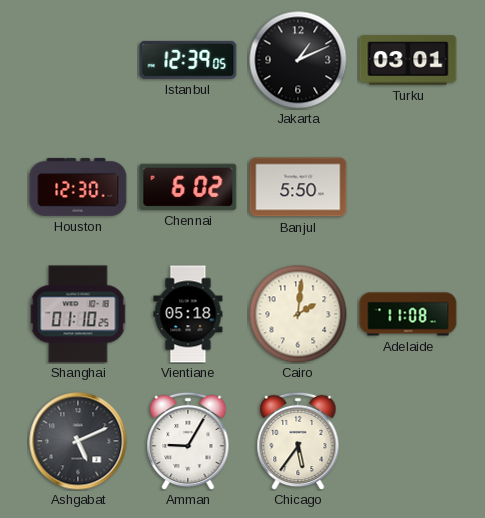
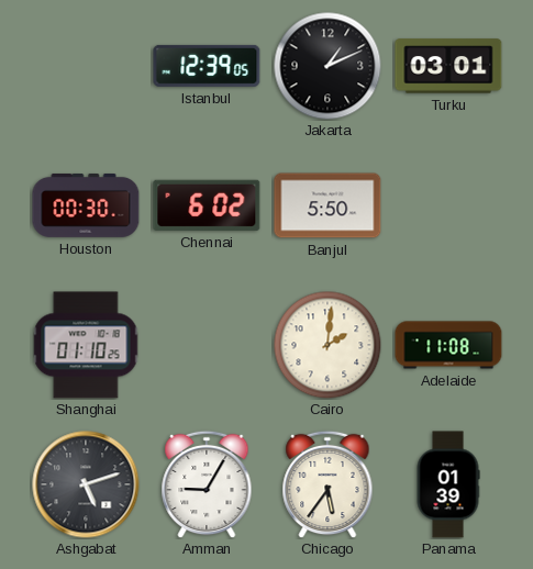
Houston: 12:30 -> 00:30
Vientiane: 05:18 -> none
Ashgabat: 5:11 -> 5:12
Panama: none -> 01:39
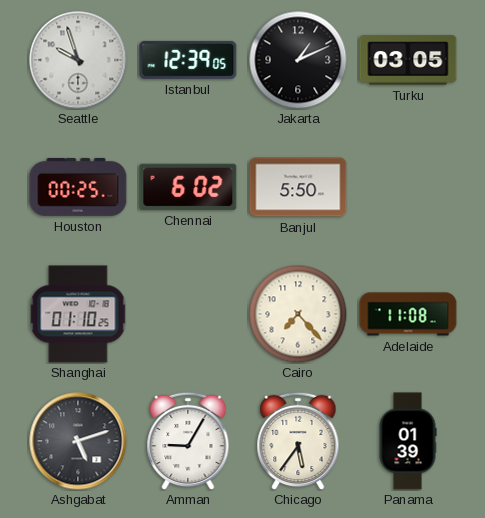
Seattle: none -> 9:57
Turku: 03:01 -> 03:05
Houston: 00:30 -> 00:25
Cairo: 2:01 -> 7:23
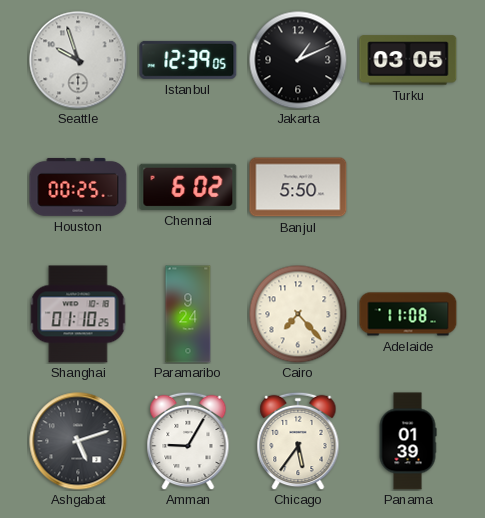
Paramaribo: none -> 9:24
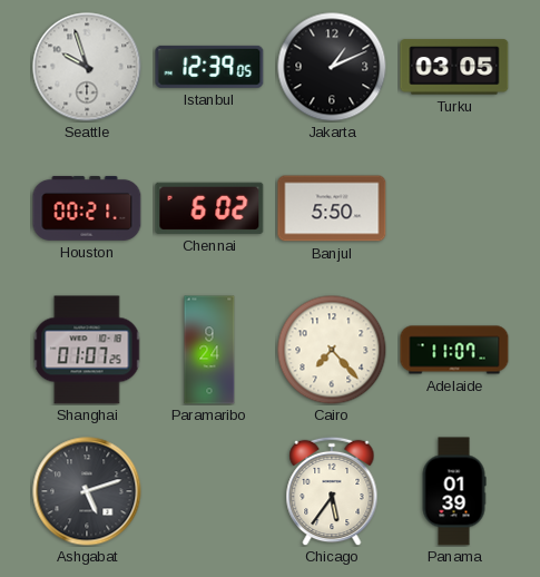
Houston: 00:25 -> 00:21
Shanghai: 01:10 -> 01:07
Adelaide: 11:08 -> 11:07
Amman: 9:05 -> none
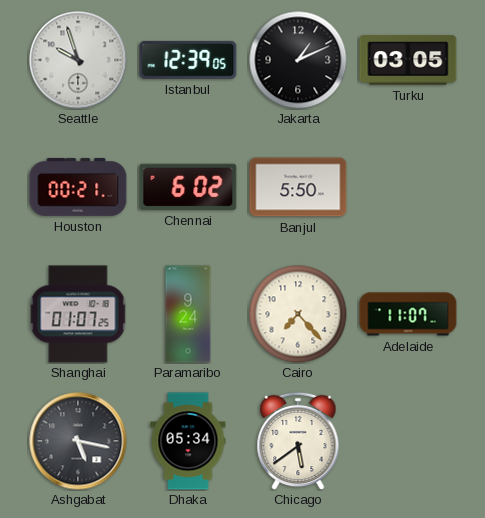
Ashgabat: 5:12 -> 5:17
Dhaka: none -> 05:34
Chicago: 5:36 -> 5:39
Panama: 01:39 -> none
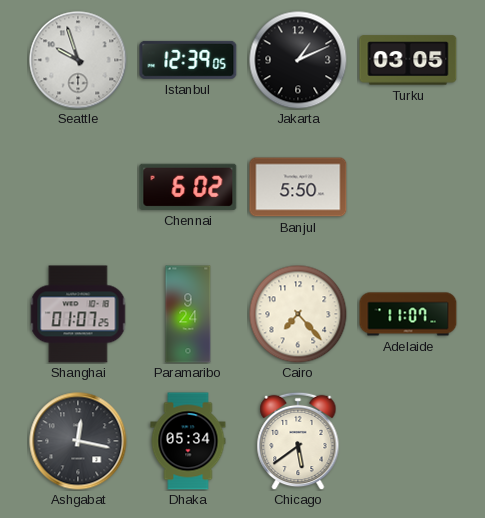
Houston: 00:21 -> none
Ashgabat: 5:17 -> 12:17
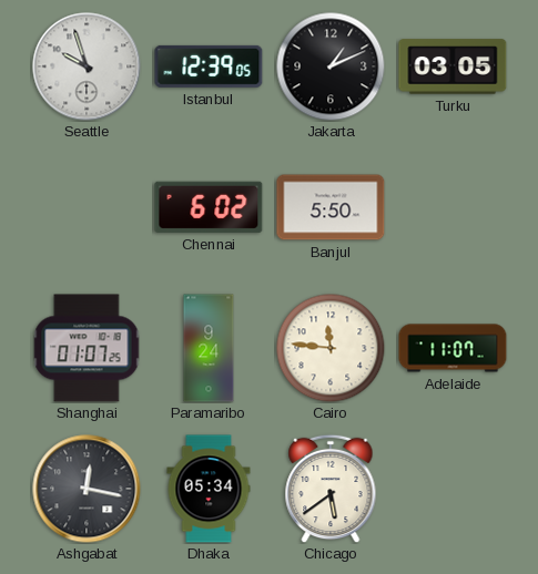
Cairo: 7:23 -> 11:46
